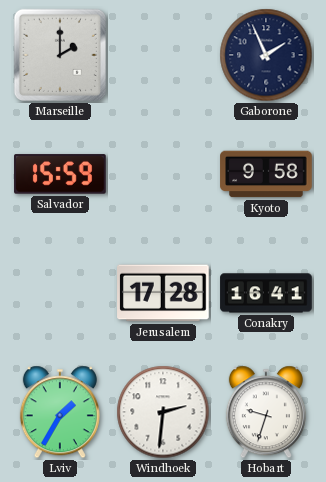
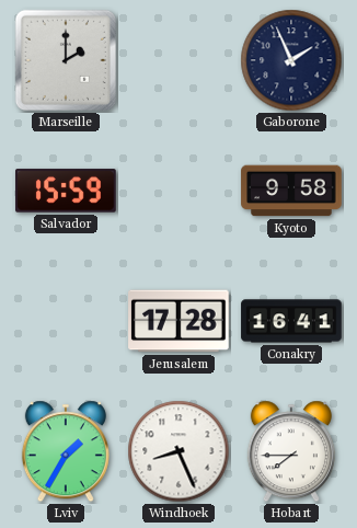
Windhoek: 2:31 -> 8:26
Hobart: 9:33 -> 7:45
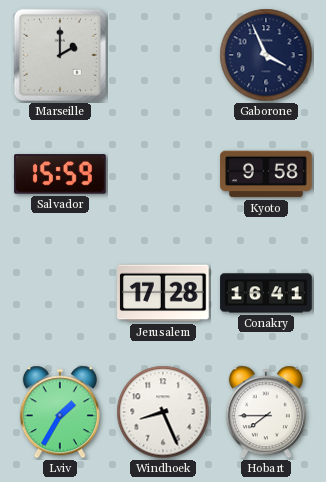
Gaborone: 1:56 -> 3:56
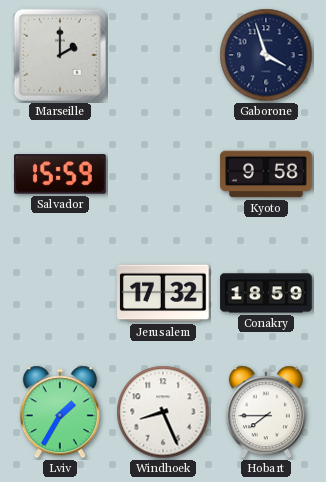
Gaborone: 3:56 -> 3:57
Jerusalem: 17:28 -> 17:32
Conakry: 16:41 -> 18:59
